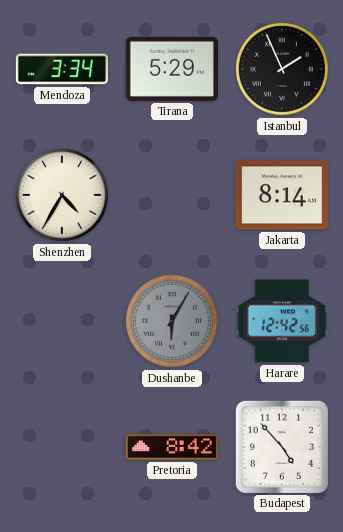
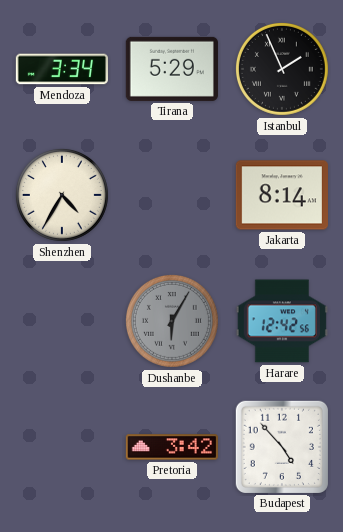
Pretoria: 8:42 -> 3:42
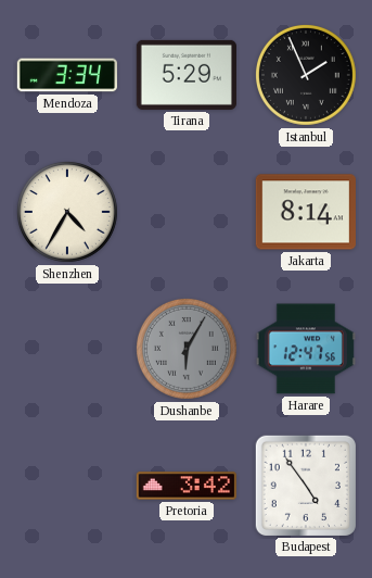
Harare: 12:42 -> 12:47
Budapest: 4:53 -> 4:54
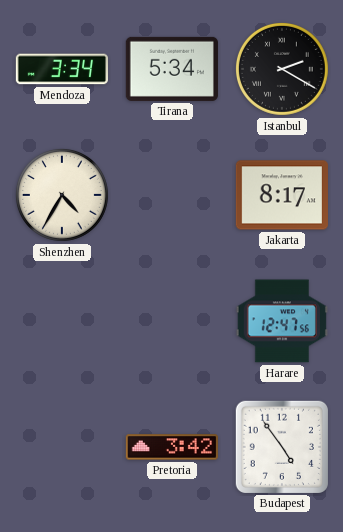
Tirana: 5:29 -> 5:34
Istanbul: 1:56 -> 2:20
Jakarta: 8:14 -> 8:17
Dushanbe: 6:05 -> none
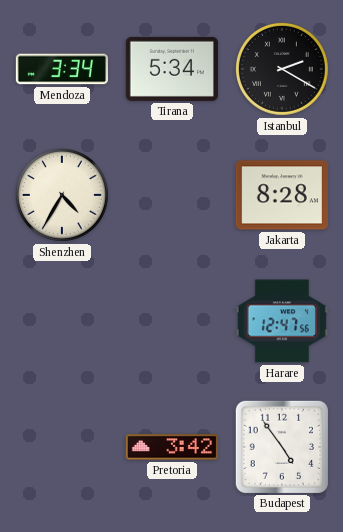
Jakarta: 8:17 -> 8:28
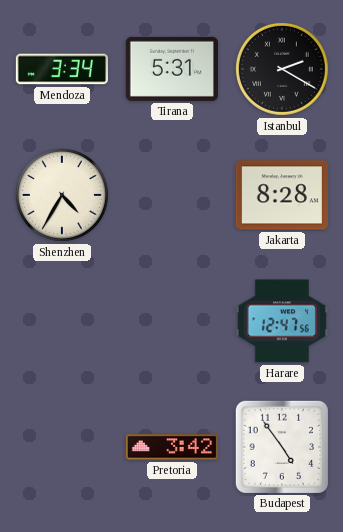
Tirana: 5:34 -> 5:31
